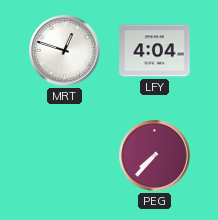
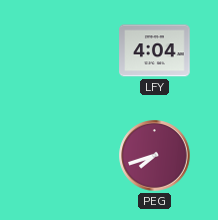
MRT: 12:48 -> none
PEG: 7:37 -> 7:42
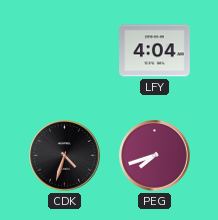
CDK: none -> 4:33
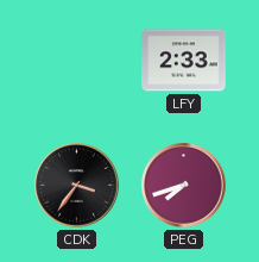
LFY: 4:04 -> 2:33
CDK: 4:33 -> 3:36
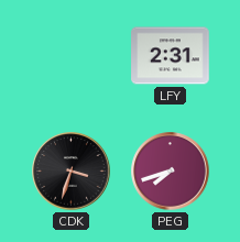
LFY: 2:33 -> 2:31
CDK: 3:36 -> 3:33
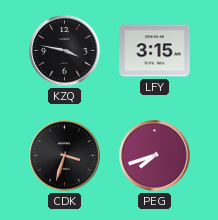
KZQ: none -> 3:47
LFY: 2:31 -> 3:15
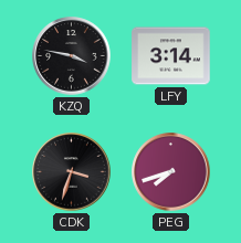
LFY: 3:15 -> 3:14
